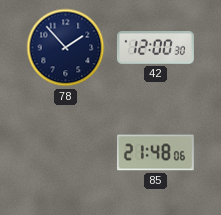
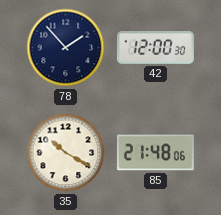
35: none -> 10:20
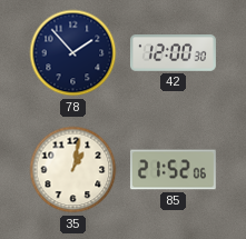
35: 10:20 -> 1:02
85: 21:48 -> 21:52
